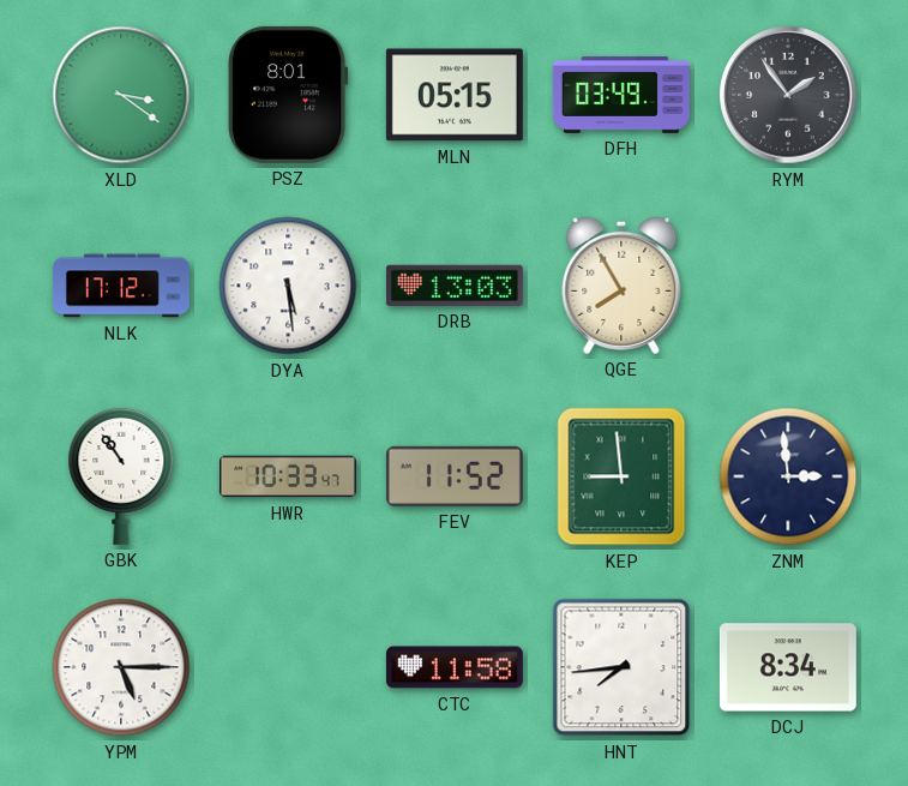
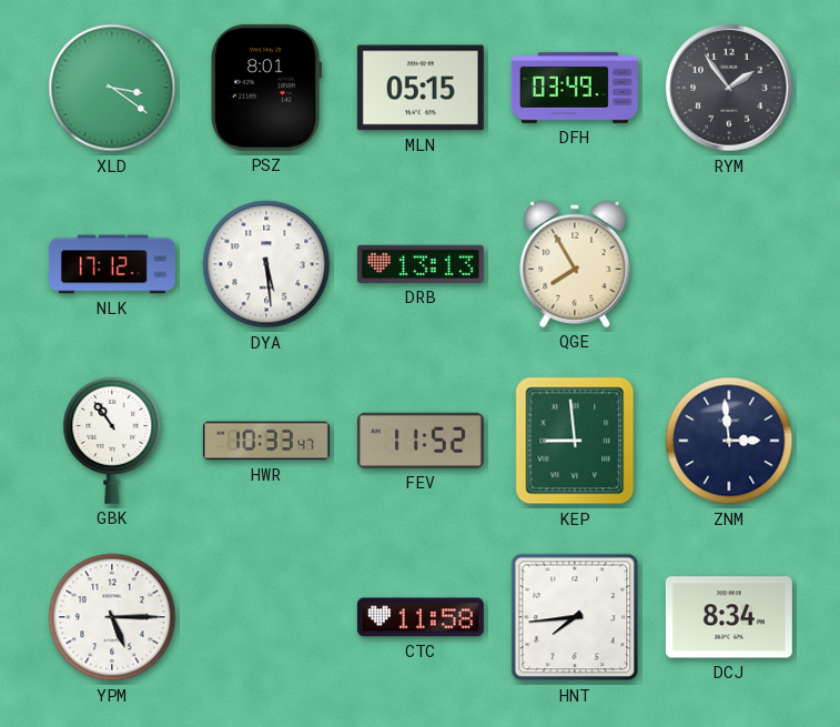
DRB: 13:03 -> 13:13
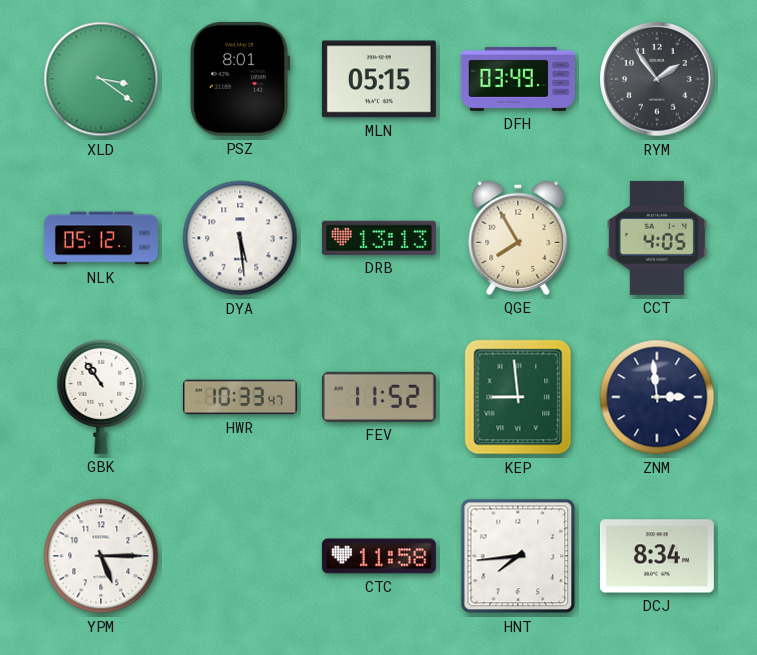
NLK: 17:12 -> 05:12
CCT: none -> 4:05
